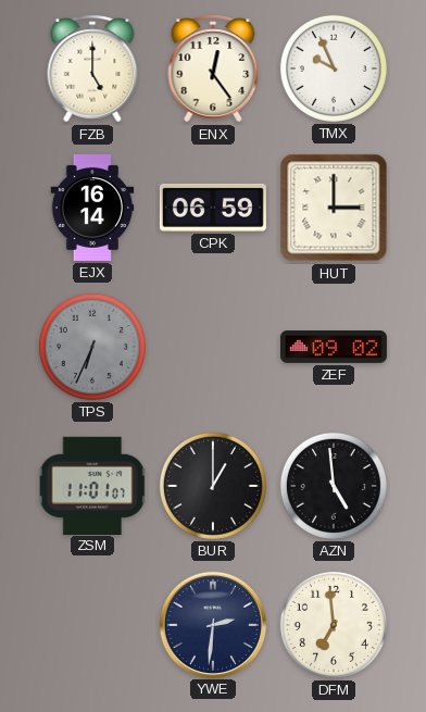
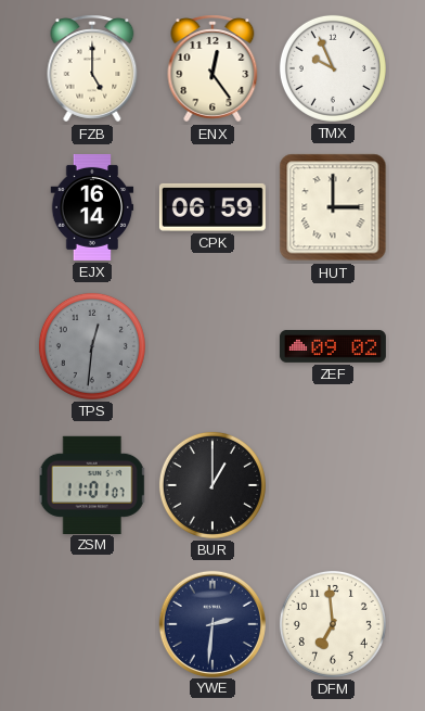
TPS: 6:34 -> 12:31
AZN: 4:59 -> none
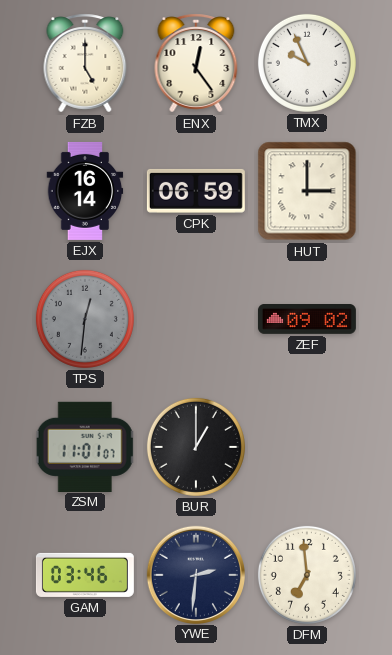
GAM: none -> 03:46
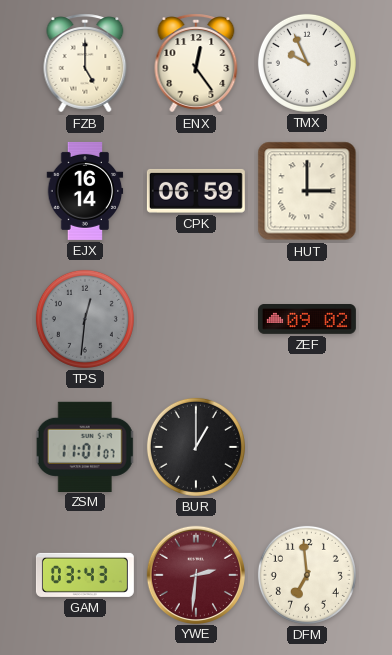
GAM: 03:46 -> 03:43
YWE dial: navy -> burgundy
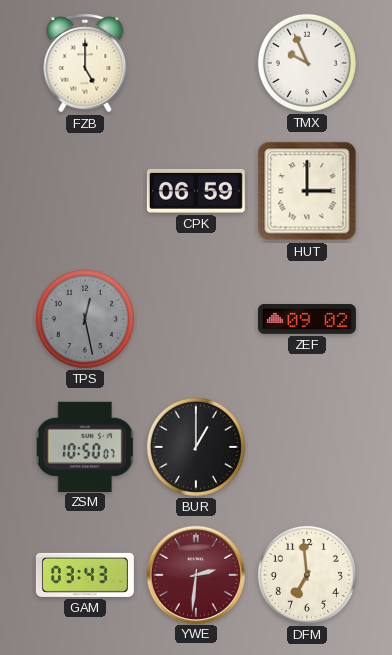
ENX: 12:24 -> none
EJX: 16:14 -> none
TPS: 12:31 -> 12:28
ZSM: 11:01 -> 10:50
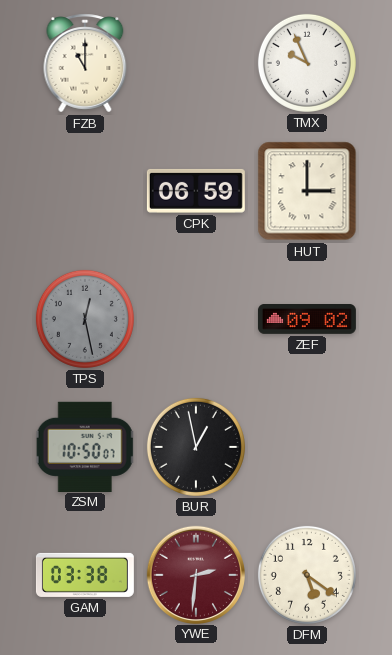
FZB: 5:00 -> 11:00
BUR: 1:00 -> 12:58
GAM: 03:43 -> 03:38
DFM: 6:59 -> 5:21
